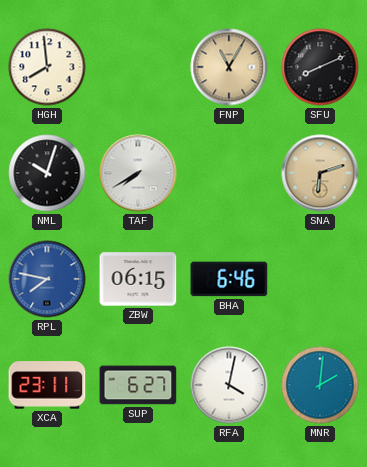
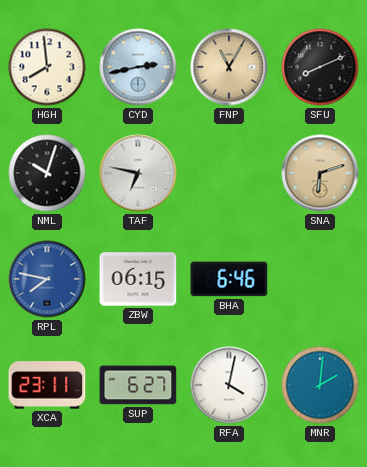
CYD: none -> 2:43
TAF: 7:40 -> 6:47
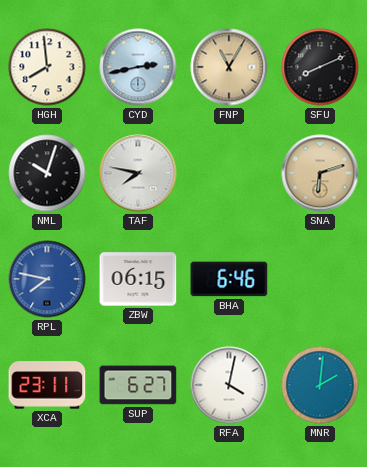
TAF: 6:47 -> 7:47
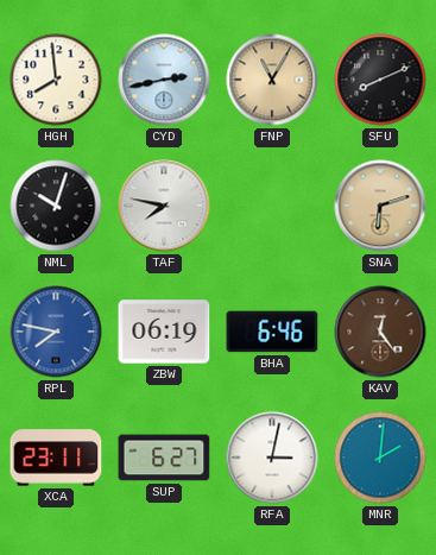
ZBW: 06:15 -> 06:19
KAV: none -> 12:24
RFA: 4:02 -> 3:02
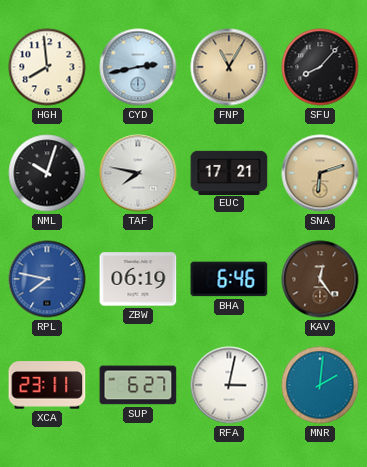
SFU: 8:11 -> 8:07
EUC: none -> 17:21
